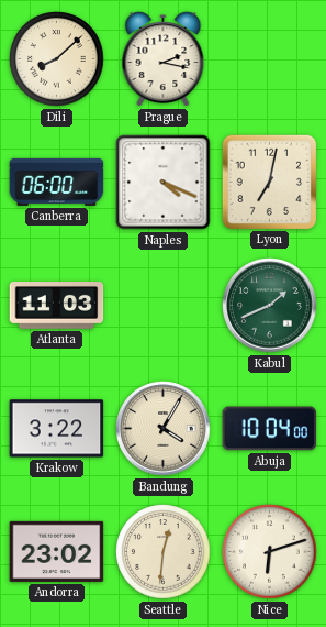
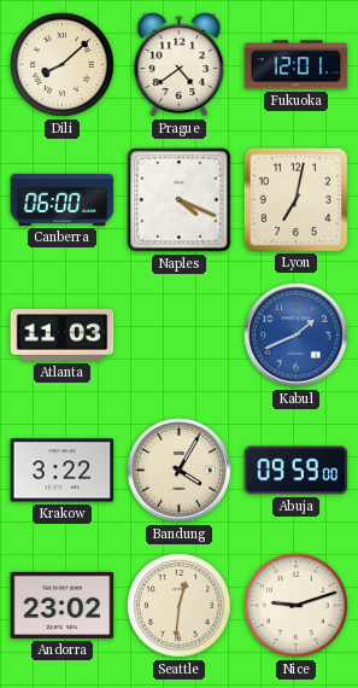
Prague: 2:17 -> 4:39
Fukuoka: none -> 12:01
Kabul dial: green -> blue
Abuja: 10:04 -> 09:59
Nice: 6:12 -> 9:12
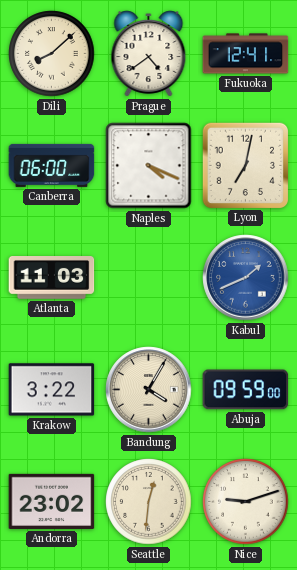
Fukuoka: 12:01 -> 12:41
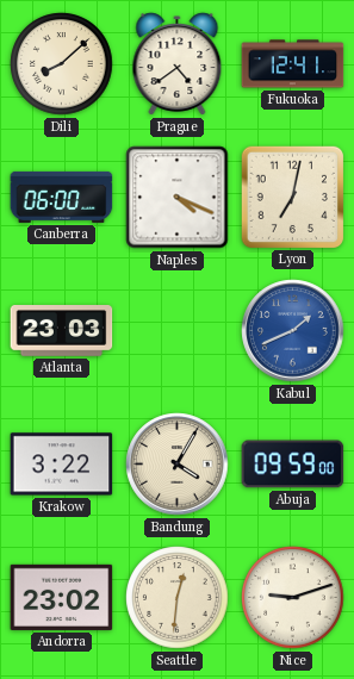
Atlanta: 11:03 -> 23:03
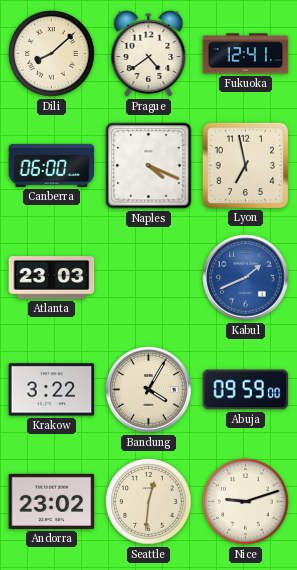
Lyon: 7:02 -> 6:58
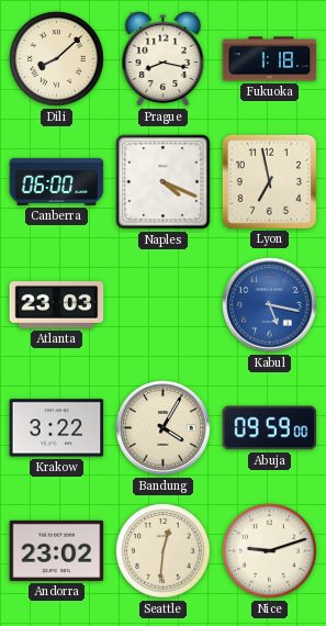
Prague: 4:39 -> 8:17
Fukuoka: 12:41 -> 1:18
Kabul: 1:41 -> 5:17
